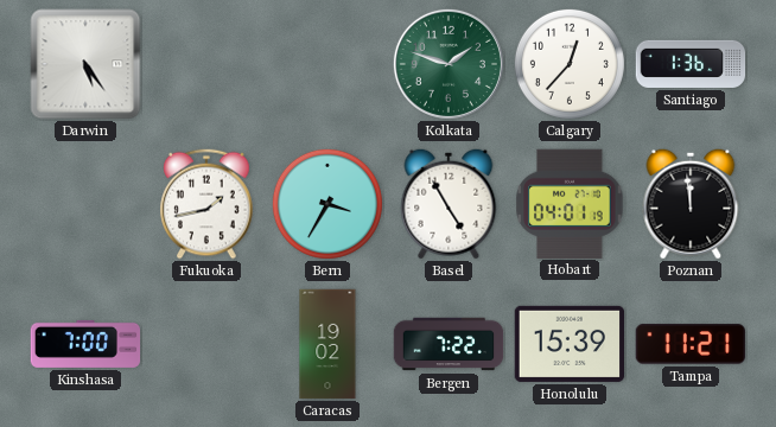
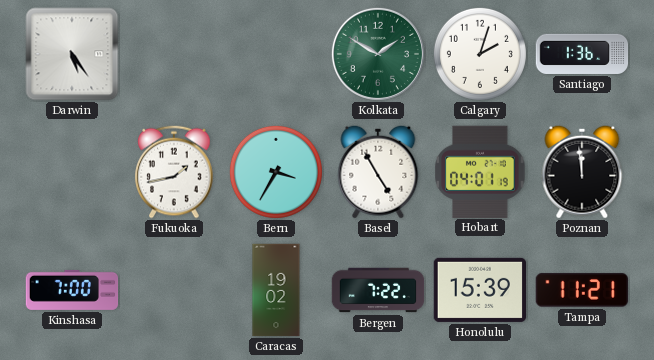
Kolkata: 1:48 -> 1:50
Calgary: 12:37 -> 2:03
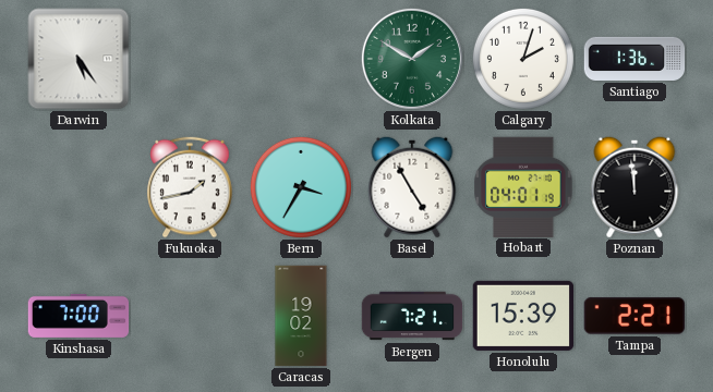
Bergen: 7:22 -> 7:21
Tampa: 11:21 -> 2:21
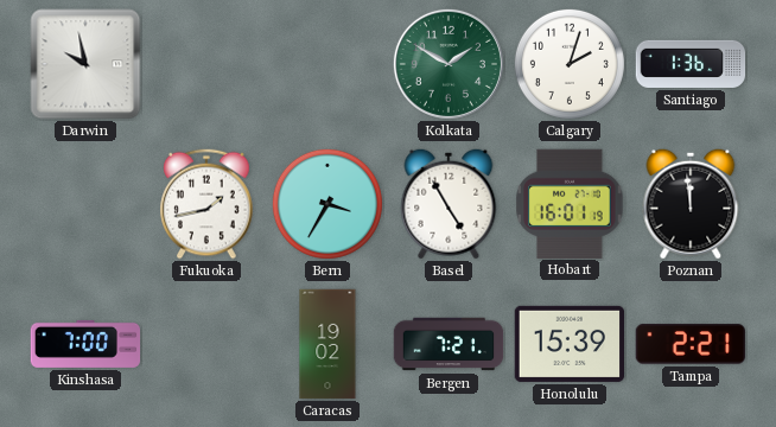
Darwin: 5:24 -> 9:58
Hobart: 04:01 -> 16:01
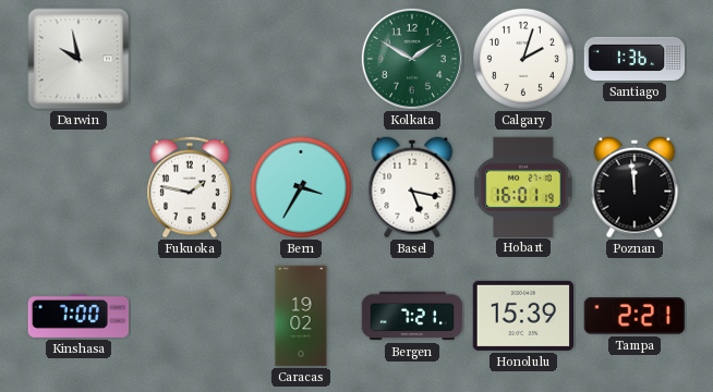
Fukuoka: 1:43 -> 1:47
Basel: 4:55 -> 5:17
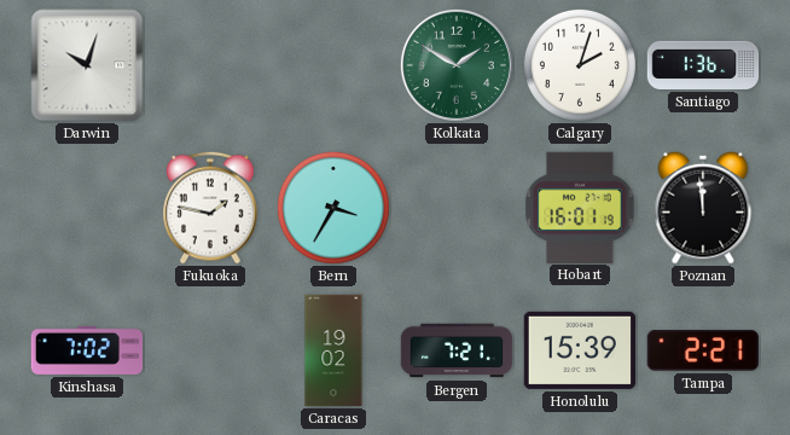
Darwin: 9:58 -> 10:03
Basel: 5:17 -> none
Kinshasa: 7:00 -> 7:02
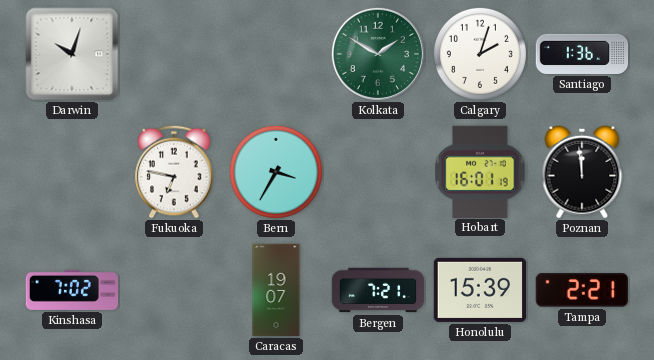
Fukuoka: 1:47 -> 6:47
Caracas: 19:02 -> 19:07
